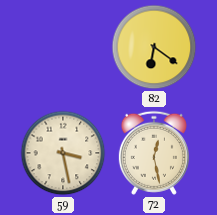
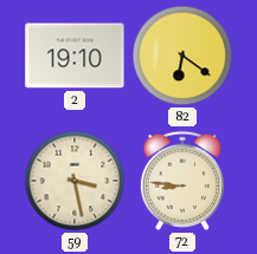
2: none -> 19:10
72: 12:28 -> 8:46
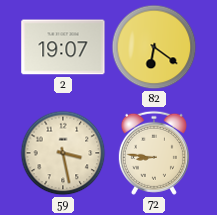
2: 19:10 -> 19:07
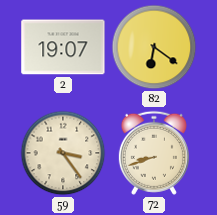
59: 3:28 -> 3:24
72: 8:46 -> 8:42
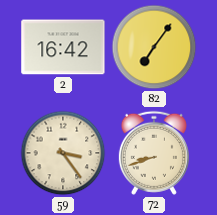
2: 19:07 -> 16:42
82: 6:21 -> 7:06
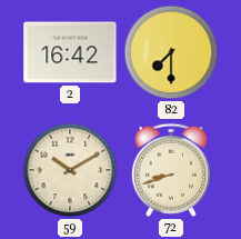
82: 7:06 -> 7:30
59: 3:24 -> 10:10
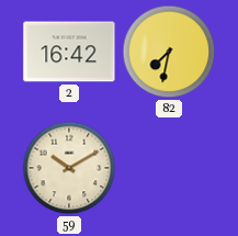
82: 7:30 -> 7:32
72: 8:42 -> none
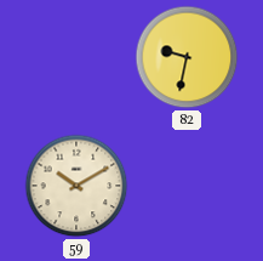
2: 16:42 -> none
82: 7:32 -> 9:32
